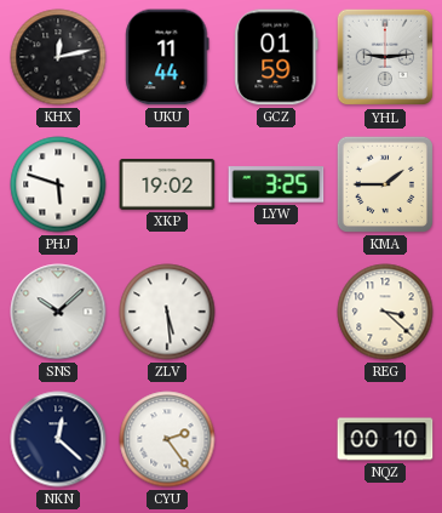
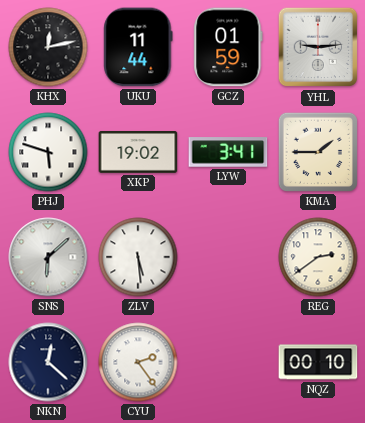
LYW: 3:25 -> 3:41
SNS: 10:08 -> 6:08
REG: 3:22 -> 2:39
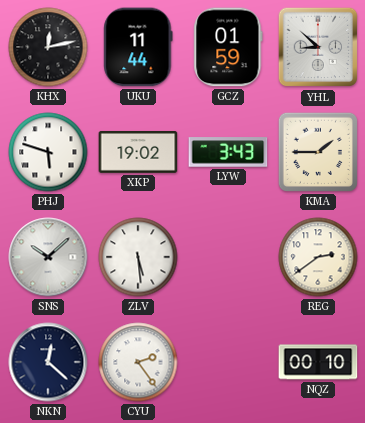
YHL: 9:14 -> 8:52
LYW: 3:41 -> 3:43
SNS: 6:08 -> 10:08
